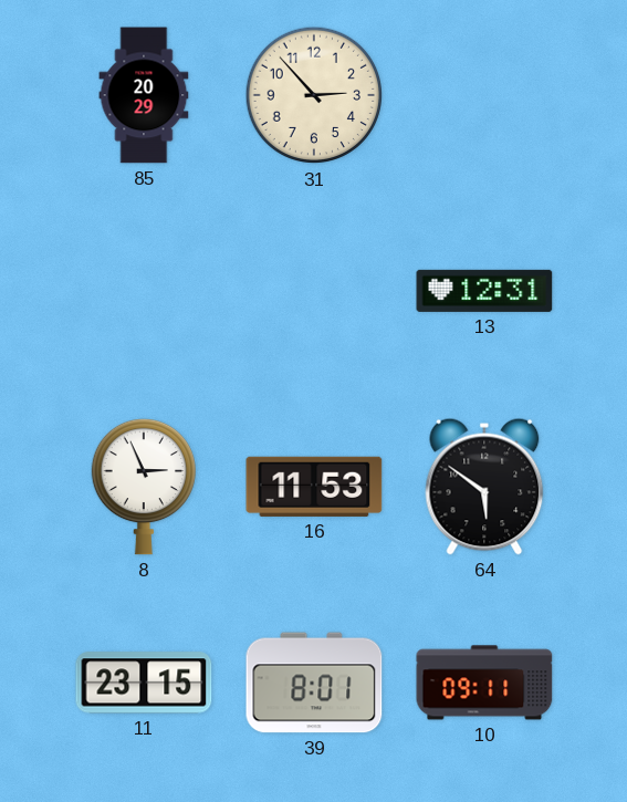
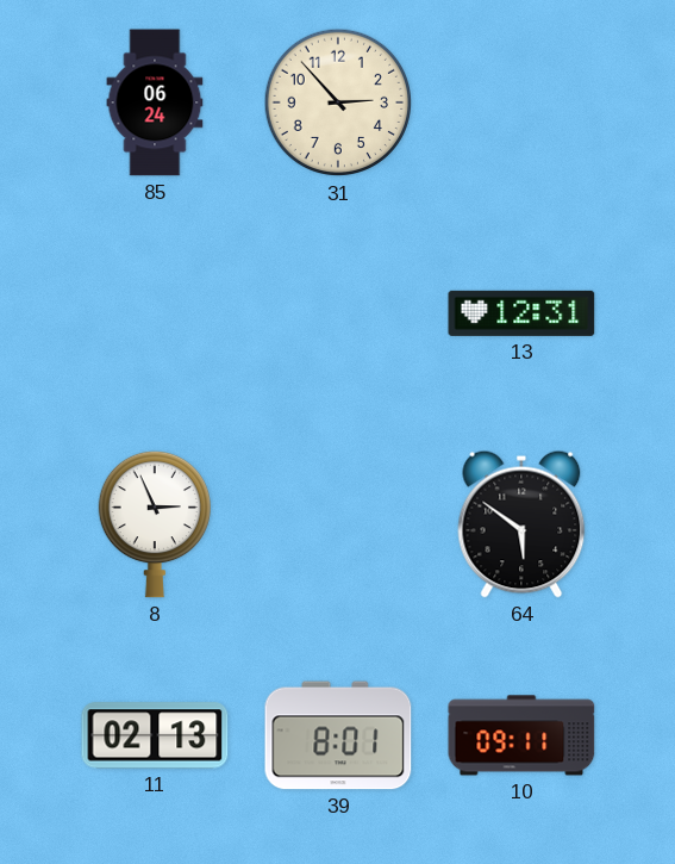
85: 20:29 -> 06:24
16: 11:53 -> none
11: 23:15 -> 02:13
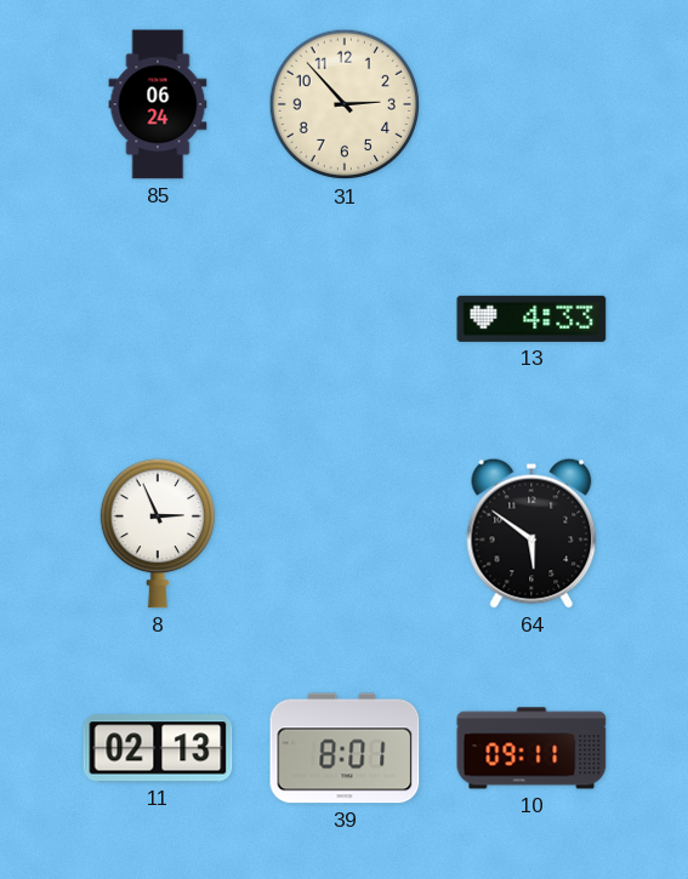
13: 12:31 -> 4:33
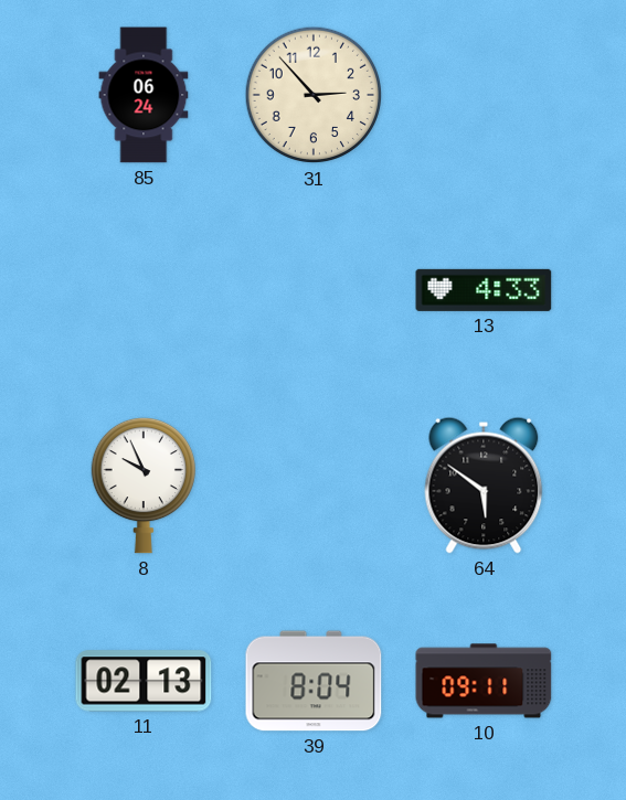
8: 2:56 -> 9:56
39: 8:01 -> 8:04
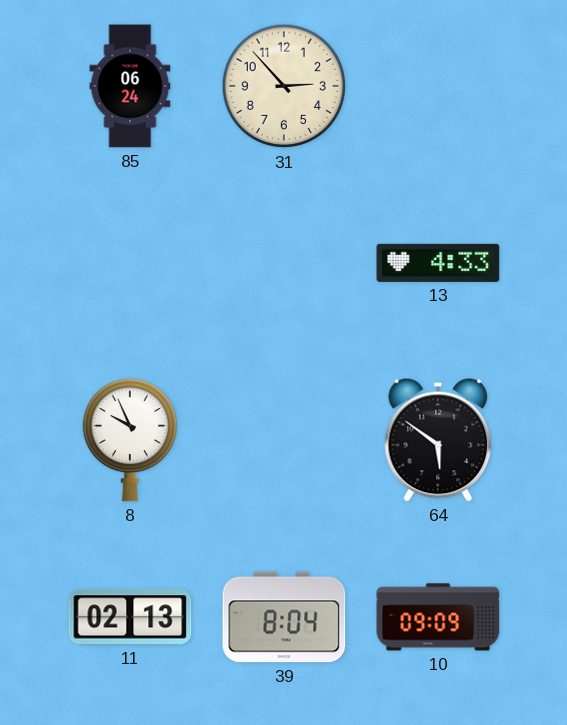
10: 09:11 -> 09:09
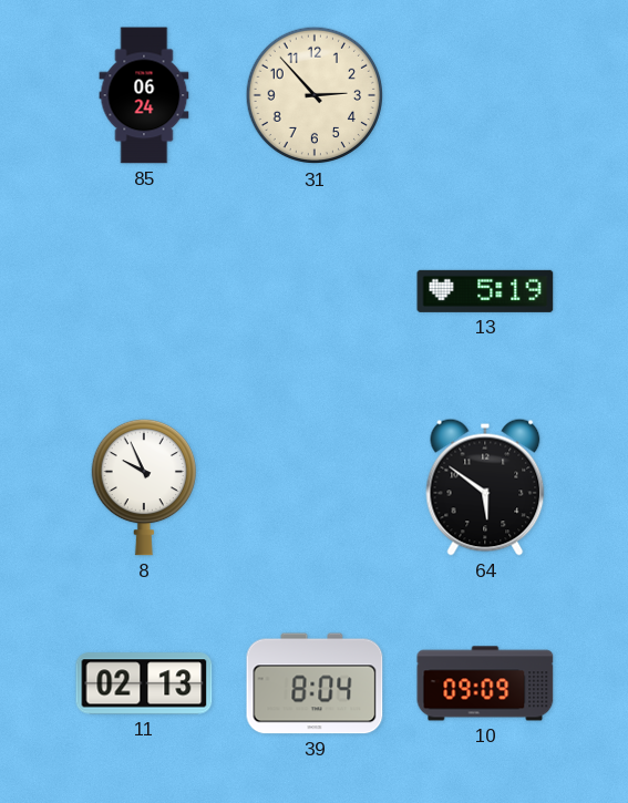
13: 4:33 -> 5:19
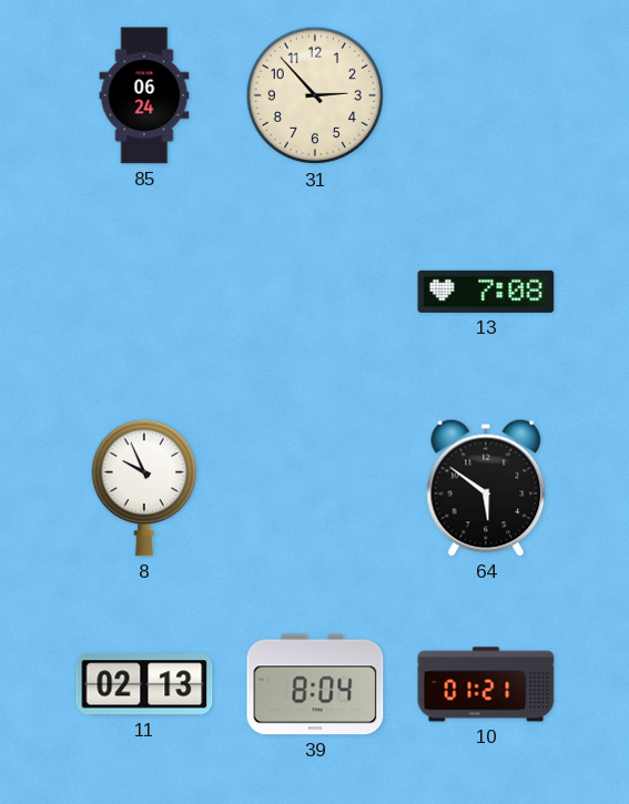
13: 5:19 -> 7:08
10: 09:09 -> 01:21
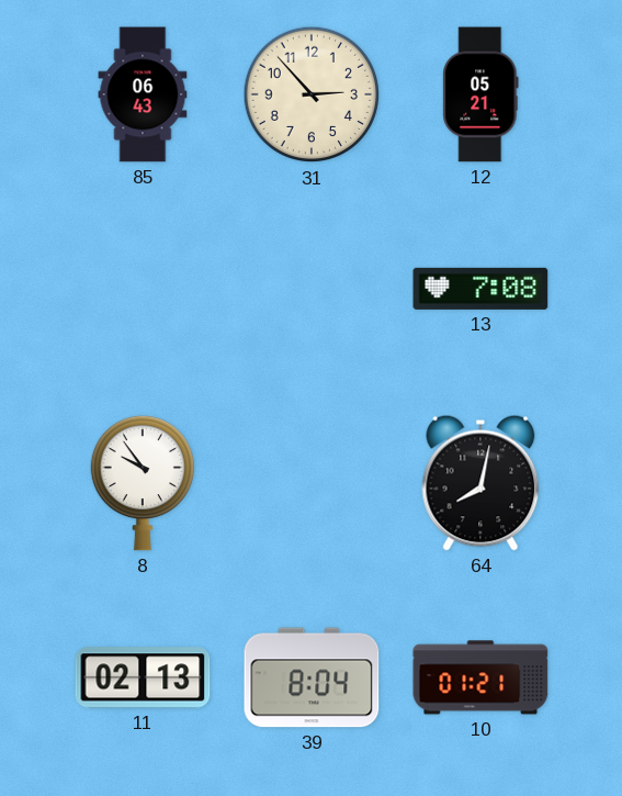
85: 06:24 -> 06:43
12: none -> 05:21
8: 9:56 -> 9:54
64: 5:51 -> 8:02
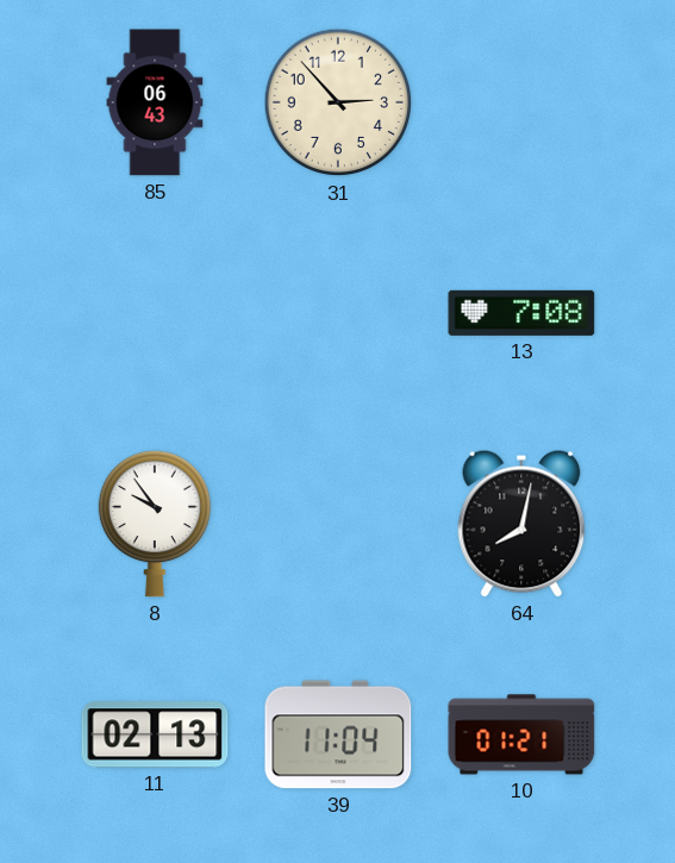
12: 05:21 -> none
39: 8:04 -> 11:04
